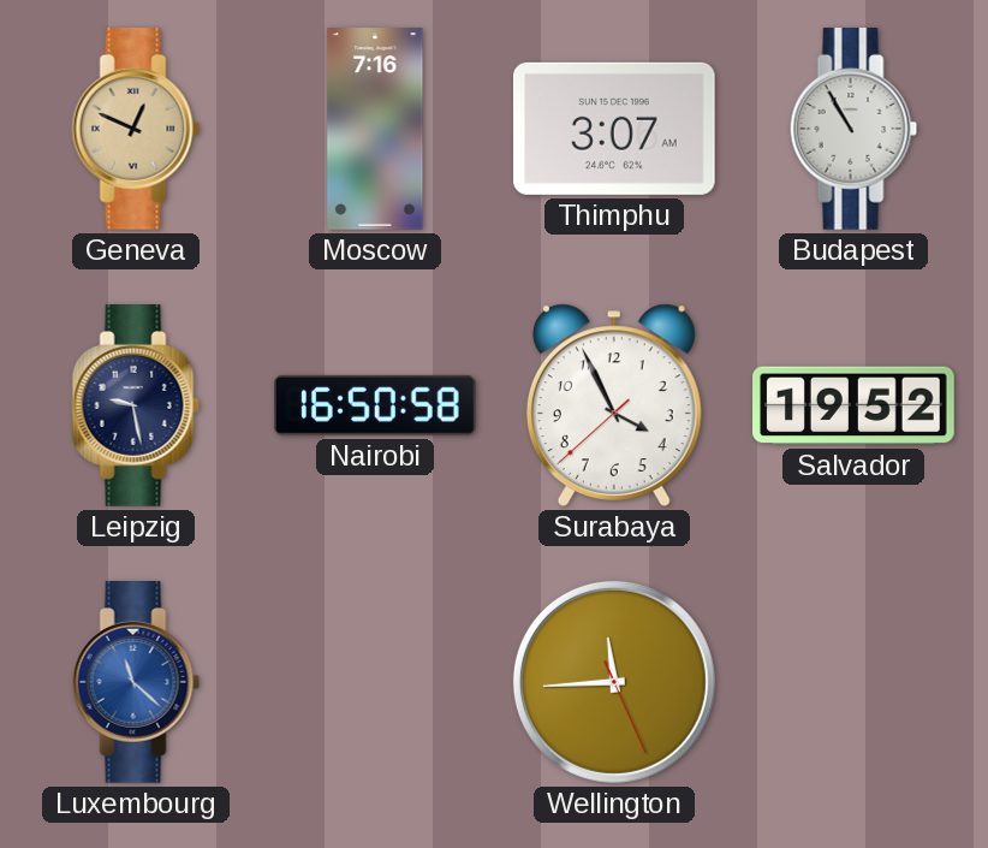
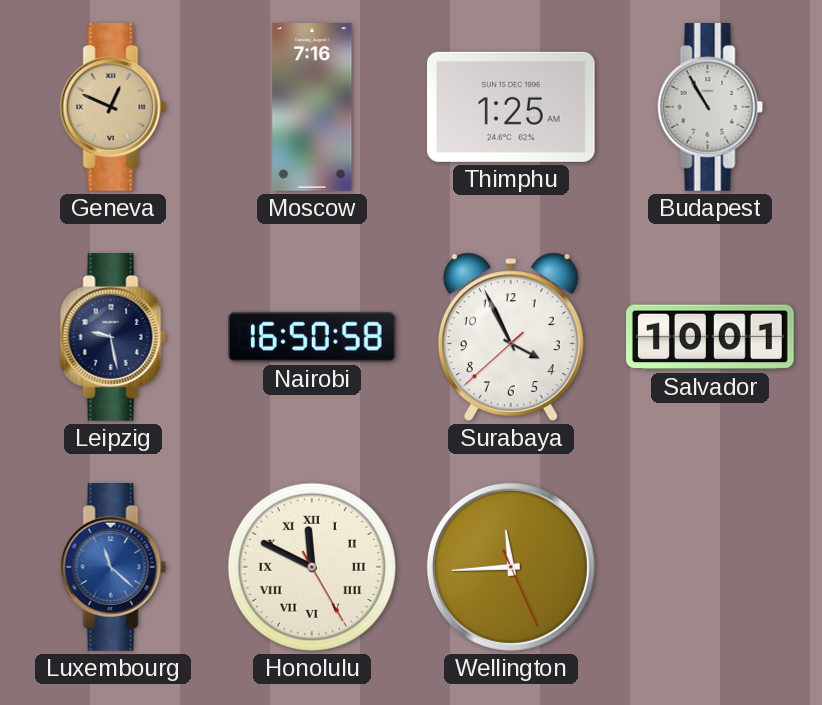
Thimphu: 3:07 -> 1:25
Salvador: 19:52 -> 10:01
Honolulu: none -> 11:49
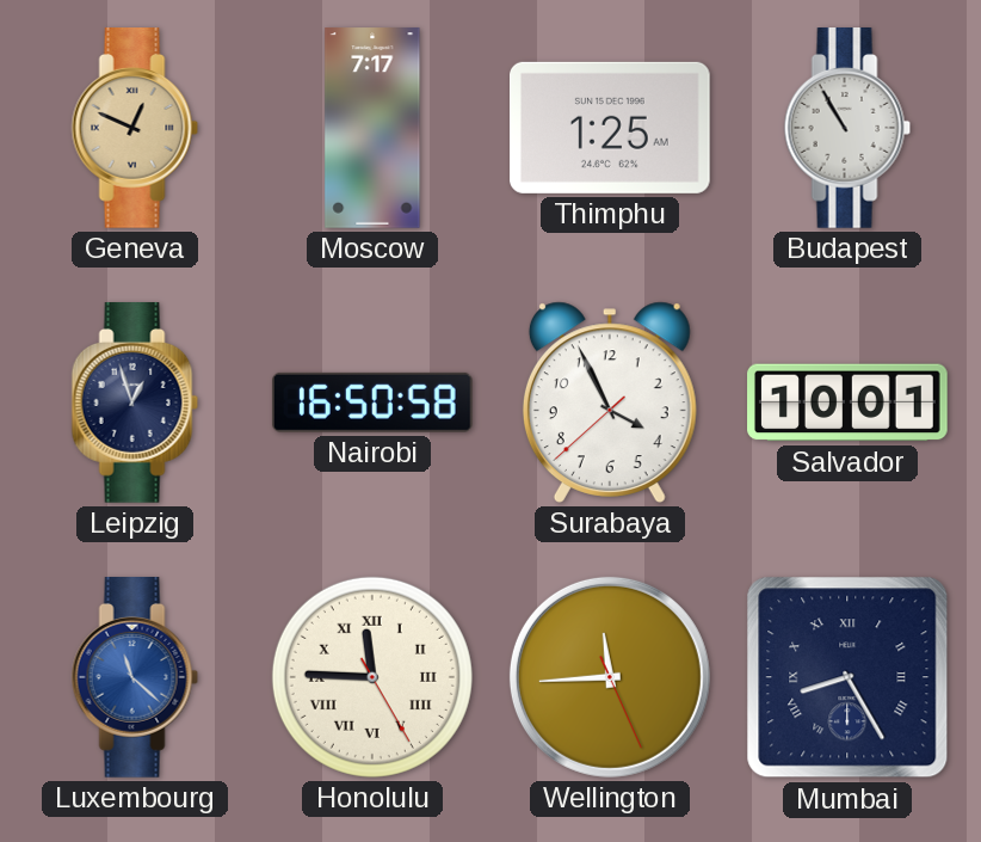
Moscow: 7:16 -> 7:17
Leipzig: 9:28 -> 12:57
Honolulu: 11:49 -> 11:45
Mumbai: none -> 8:25
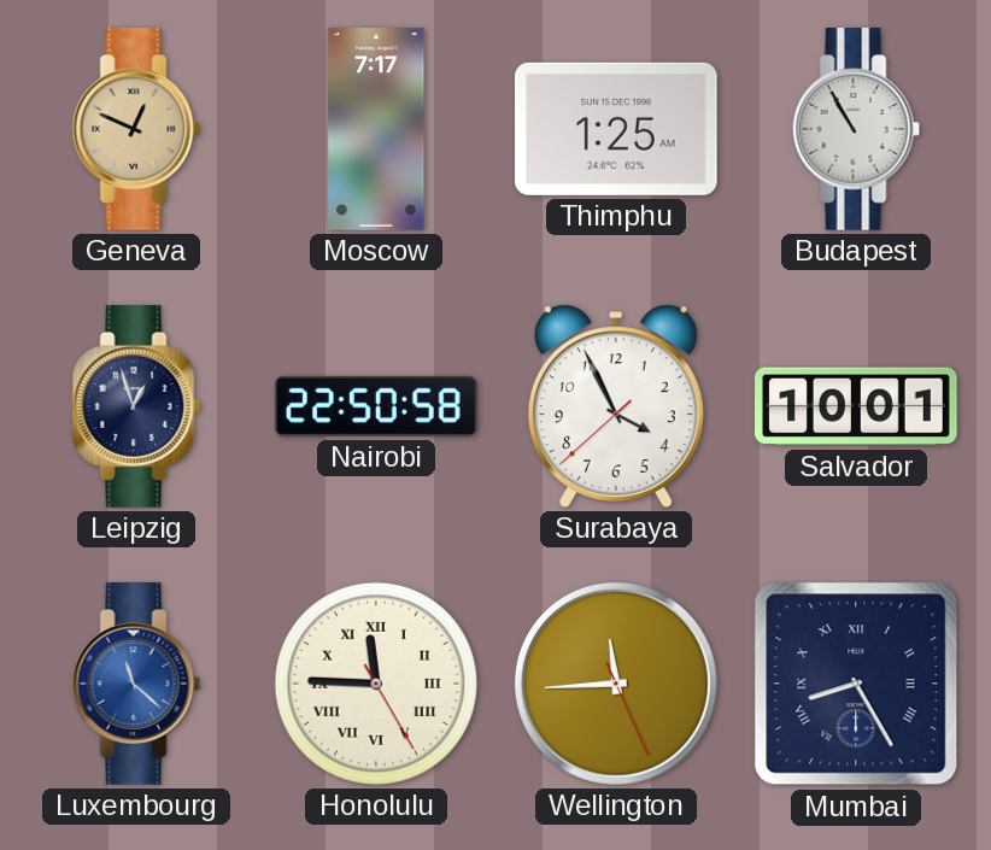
Nairobi: 16:50 -> 22:50
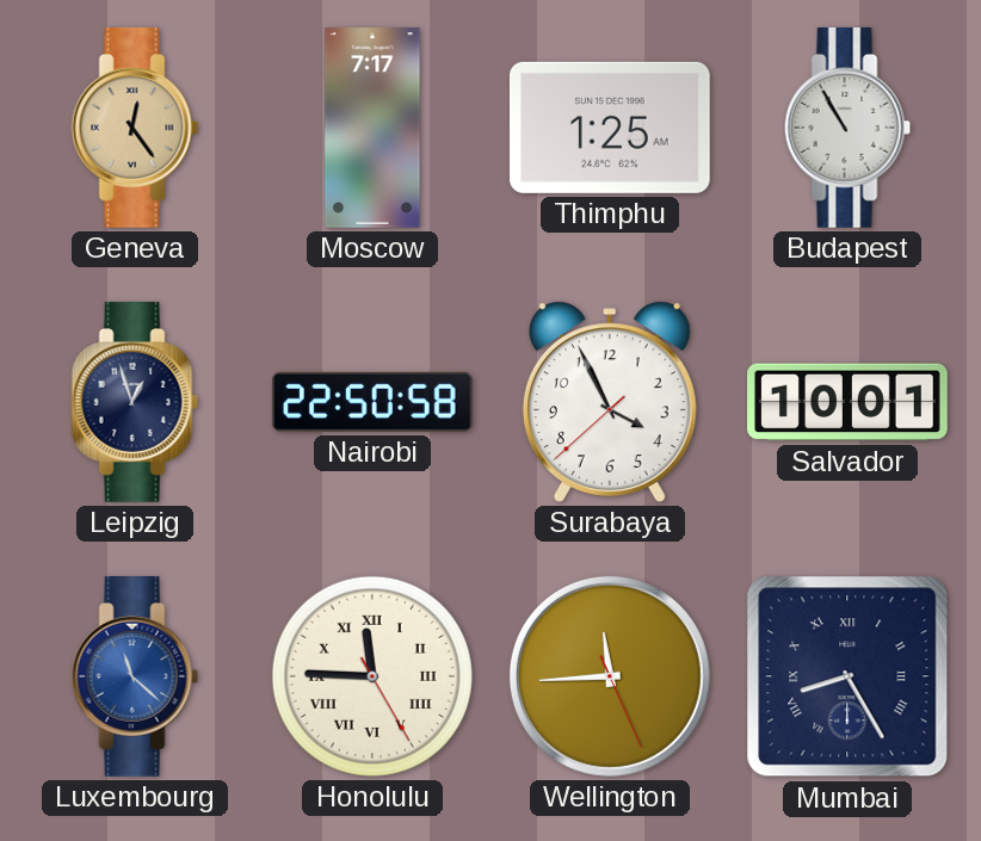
Geneva: 12:49 -> 12:24
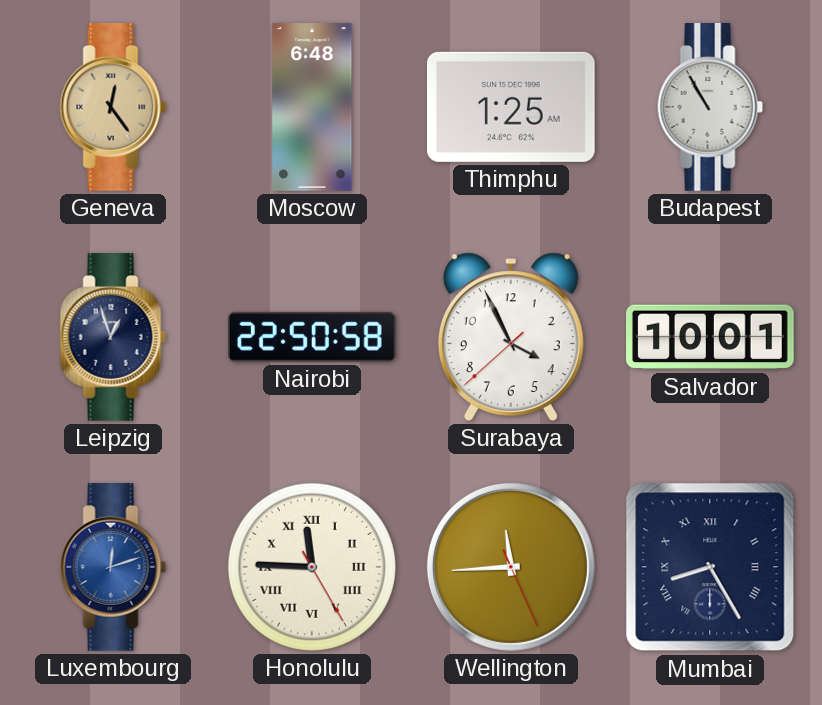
Moscow: 7:17 -> 6:48
Luxembourg: 11:22 -> 12:12
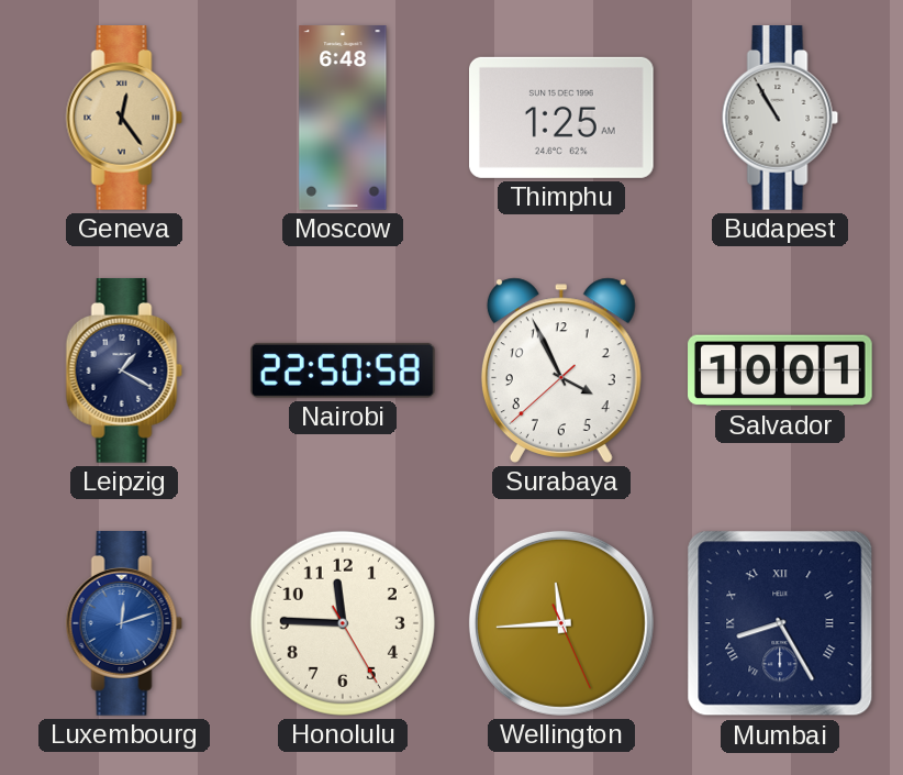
Leipzig: 12:57 -> 1:20
Honolulu numerals: Roman -> Arabic
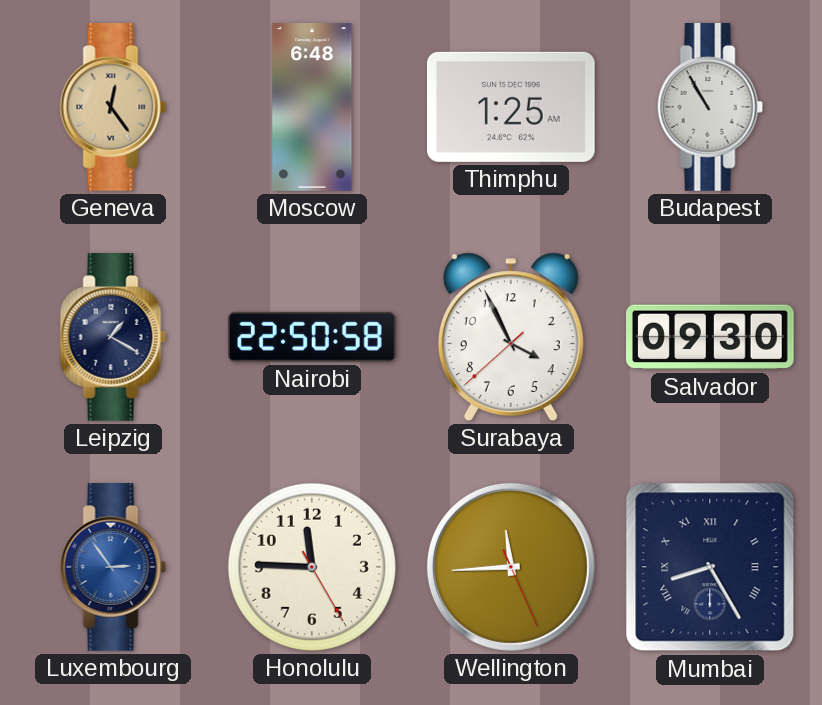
Salvador: 10:01 -> 09:30
Luxembourg: 12:12 -> 2:54
